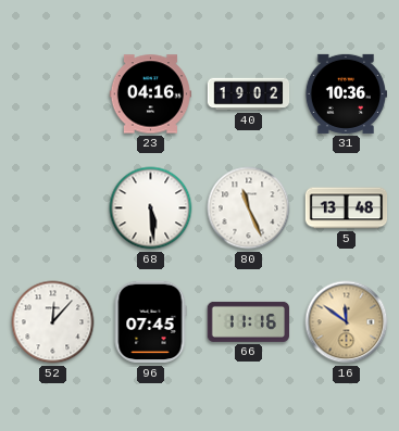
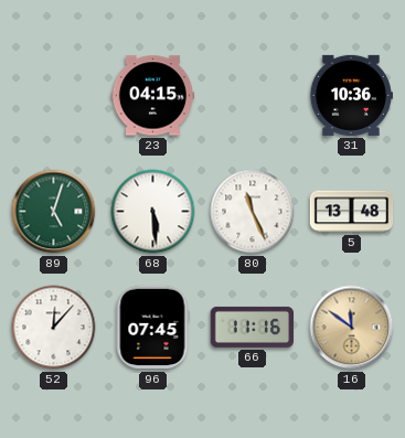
23: 04:16 -> 04:15
40: 19:02 -> none
89: none -> 5:03
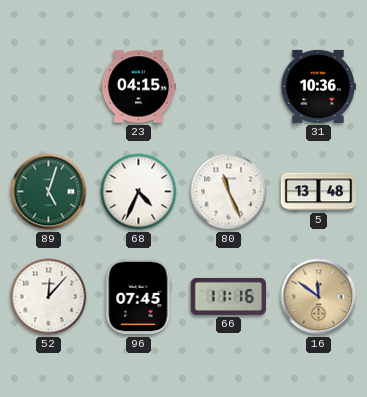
68: 5:29 -> 4:34
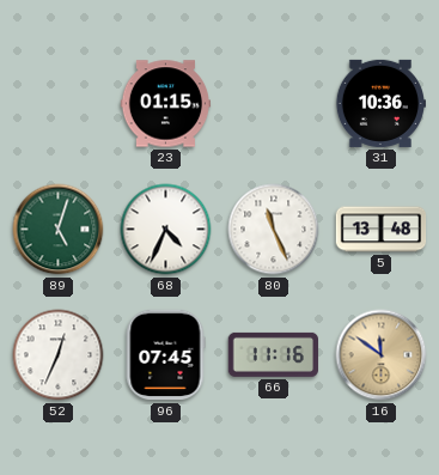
23: 04:15 -> 01:15
52: 12:07 -> 12:34
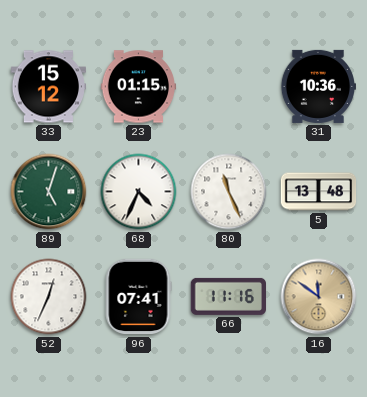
33: none -> 15:12
96: 07:45 -> 07:41
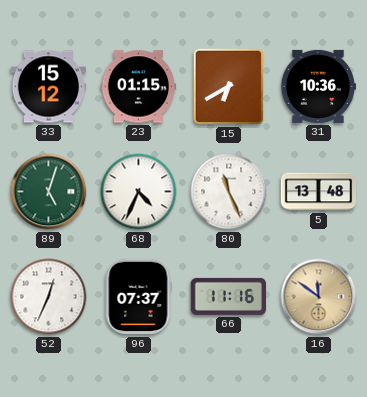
15: none -> 6:40
96: 07:41 -> 07:37
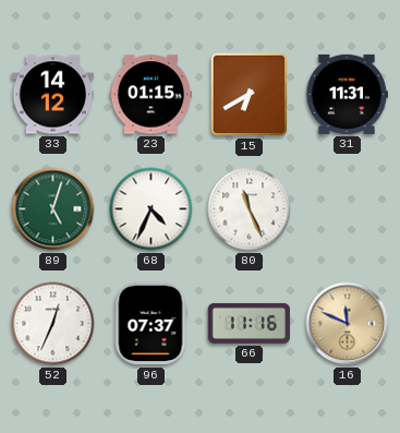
33: 15:12 -> 14:12
31: 10:36 -> 11:31
5: 13:48 -> none
16: 11:51 -> 11:49
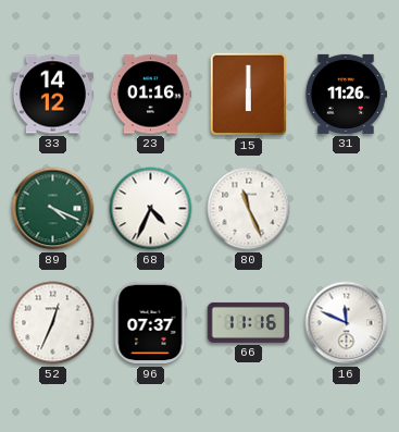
23: 01:15 -> 01:16
15: 6:40 -> 6:00
31: 11:31 -> 11:26
89: 5:03 -> 4:19
16 dial: champagne -> white
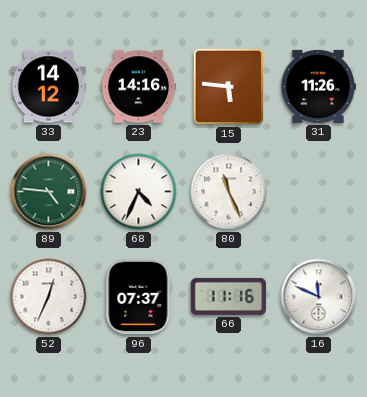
23: 01:16 -> 14:16
15: 6:00 -> 5:46
89: 4:19 -> 4:46
